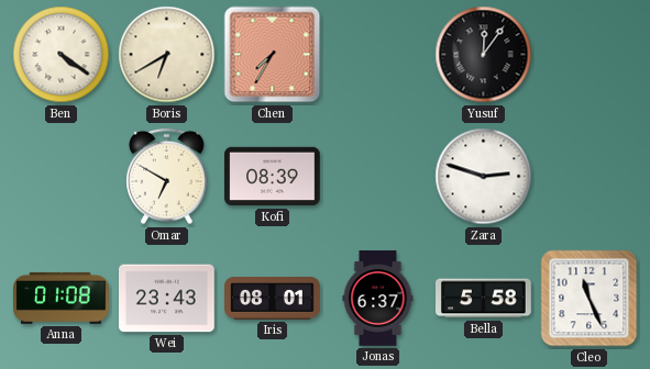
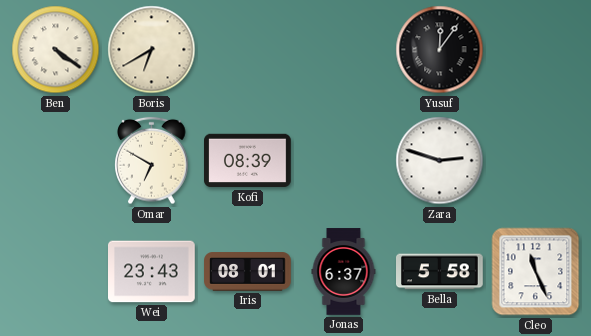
Chen: 7:35 -> none
Anna: 01:08 -> none
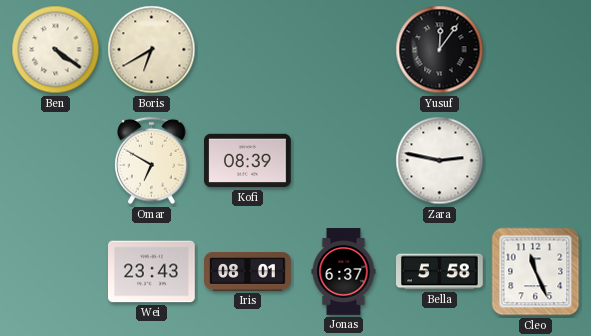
Zara: 2:48 -> 2:47
